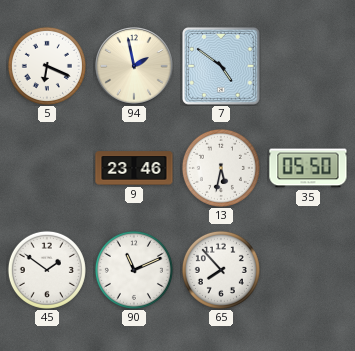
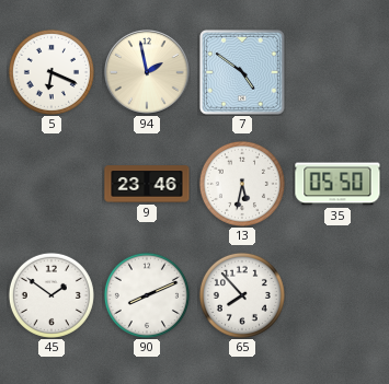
90: 11:11 -> 8:11
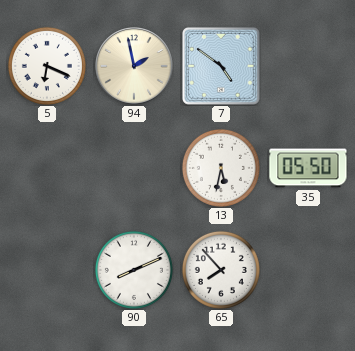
9: 23:46 -> none
45: 1:51 -> none
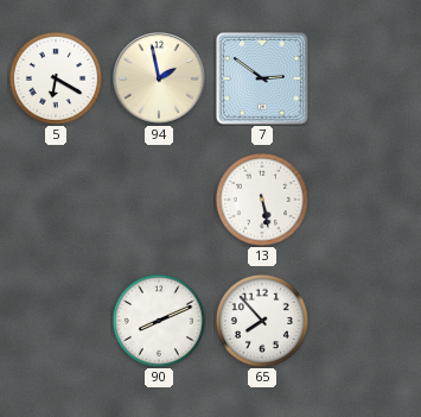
5: 6:19 -> 6:20
7: 4:51 -> 2:51
13: 5:32 -> 5:28
35: 05:50 -> none
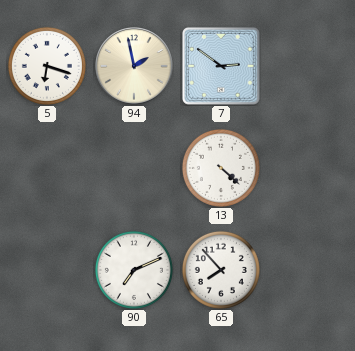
5: 6:20 -> 6:18
13: 5:28 -> 4:22
90: 8:11 -> 7:11
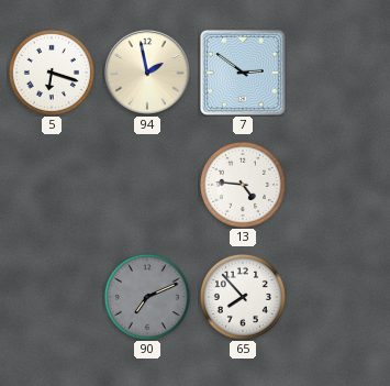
13: 4:22 -> 4:46
90 dial: white -> grey
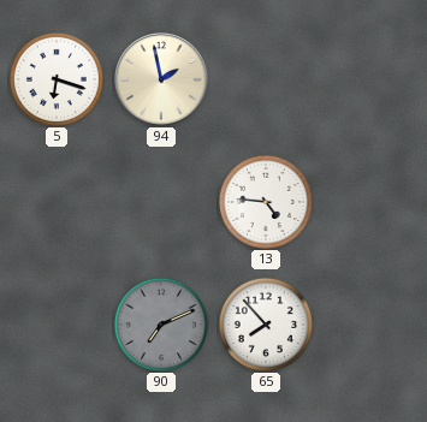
7: 2:51 -> none
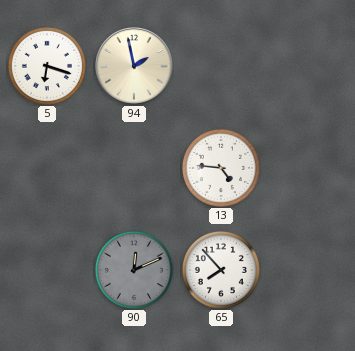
90: 7:11 -> 12:11
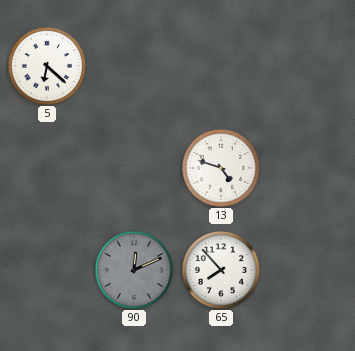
5: 6:18 -> 6:22
94: 1:58 -> none
13: 4:46 -> 4:48
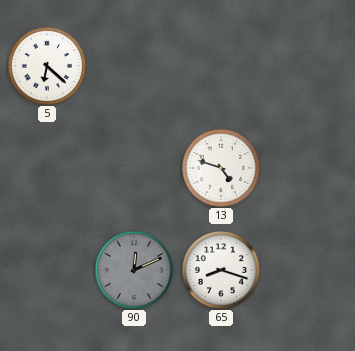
65: 7:53 -> 8:18
